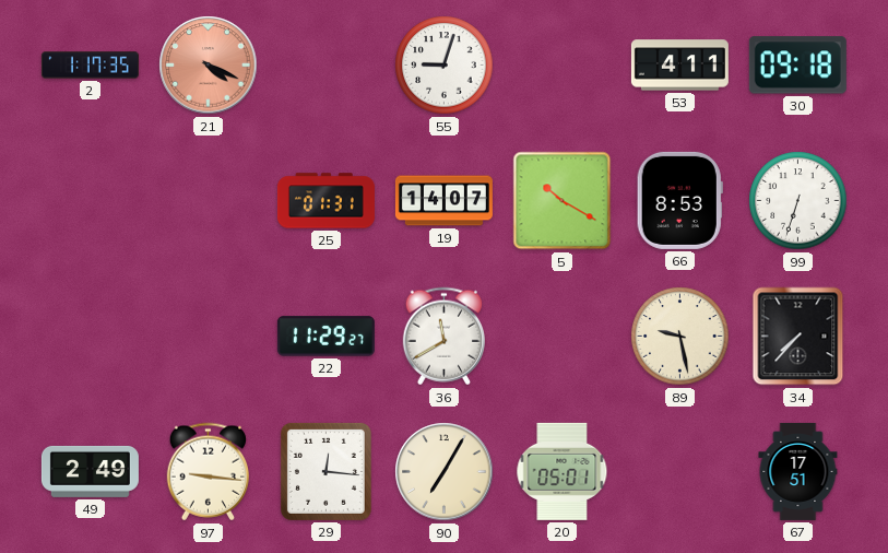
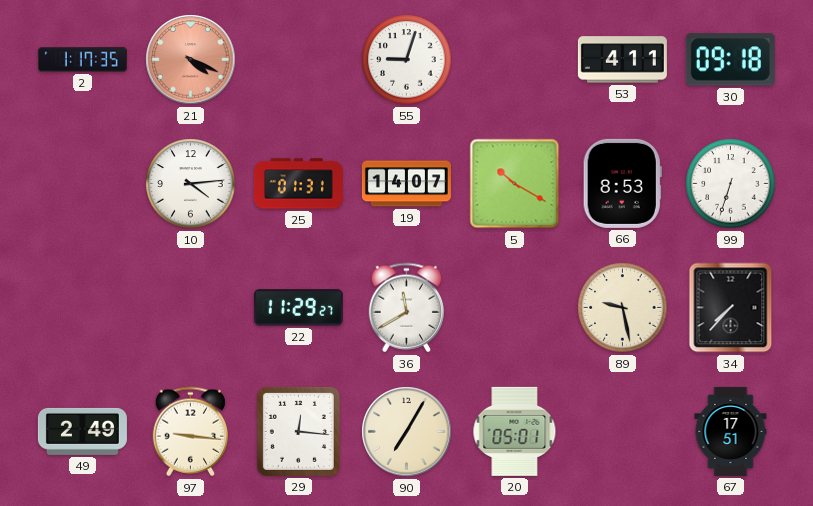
10: none -> 4:14
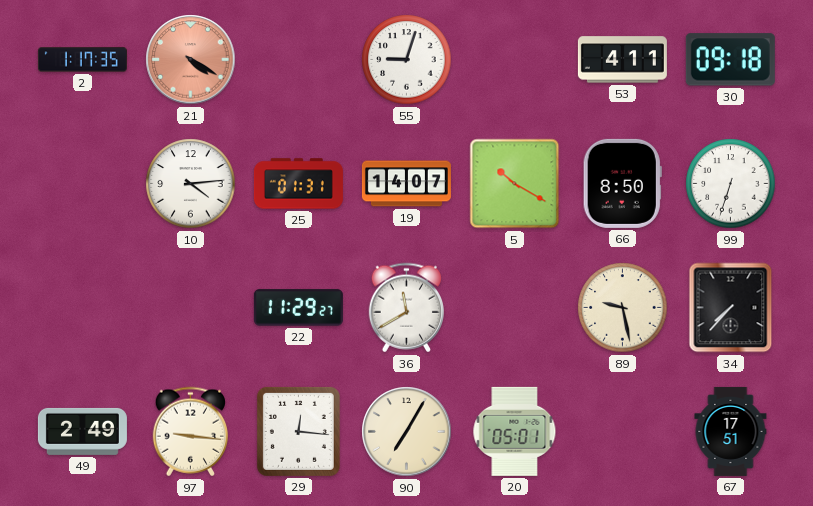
21: 4:19 -> 4:20
66: 8:53 -> 8:50
